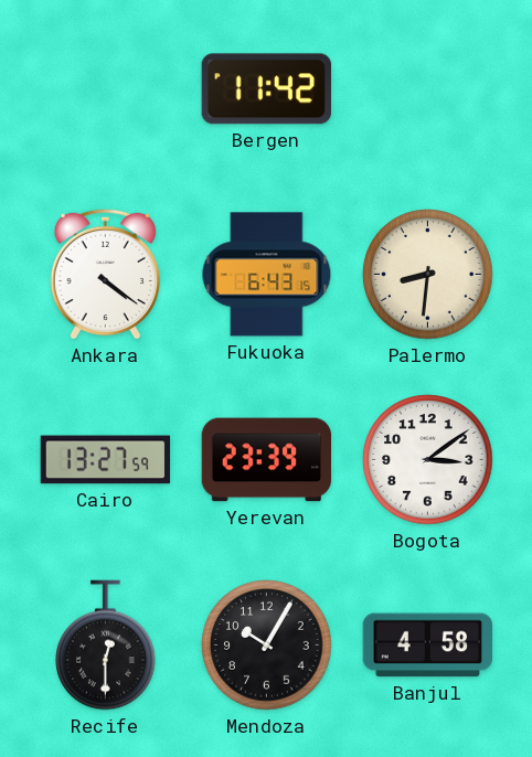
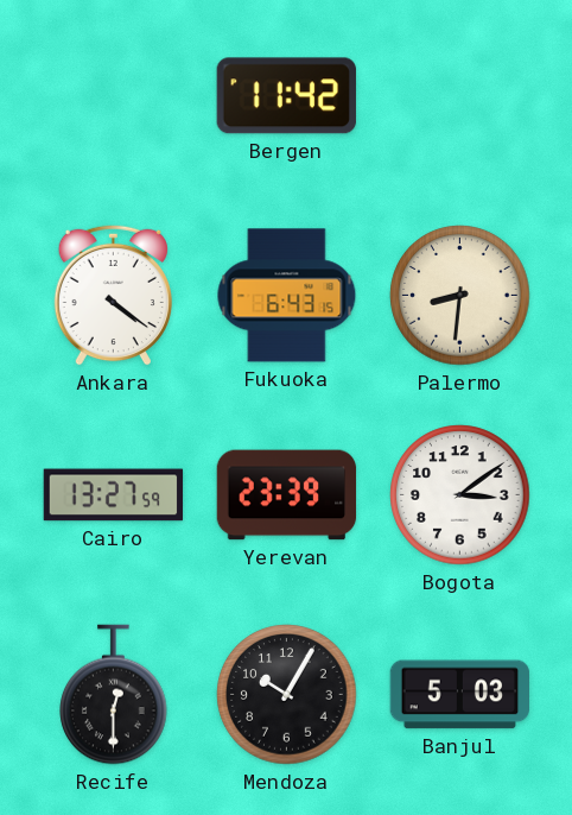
Banjul: 4:58 -> 5:03
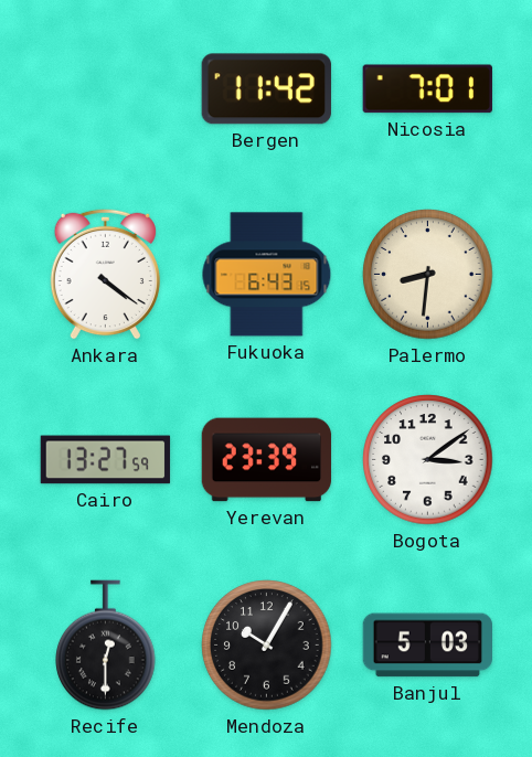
Nicosia: none -> 7:01
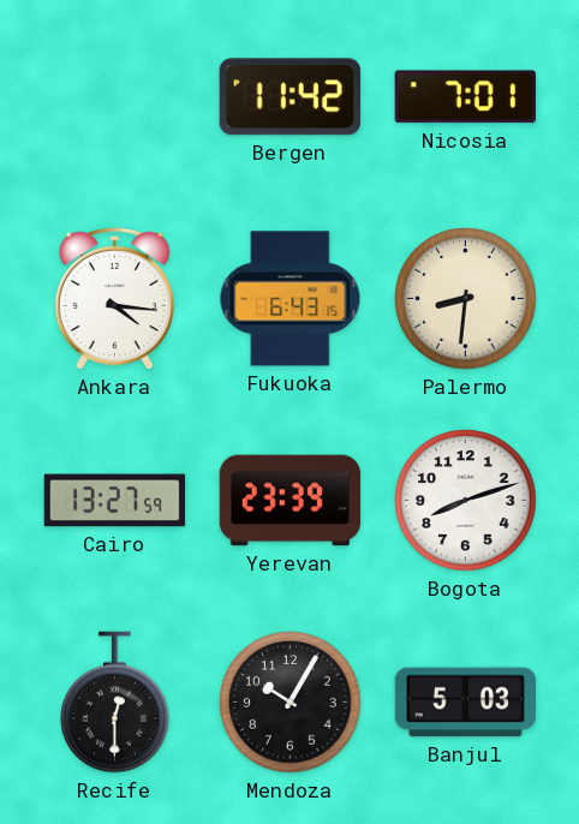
Ankara: 4:21 -> 4:16
Bogota: 3:09 -> 8:12
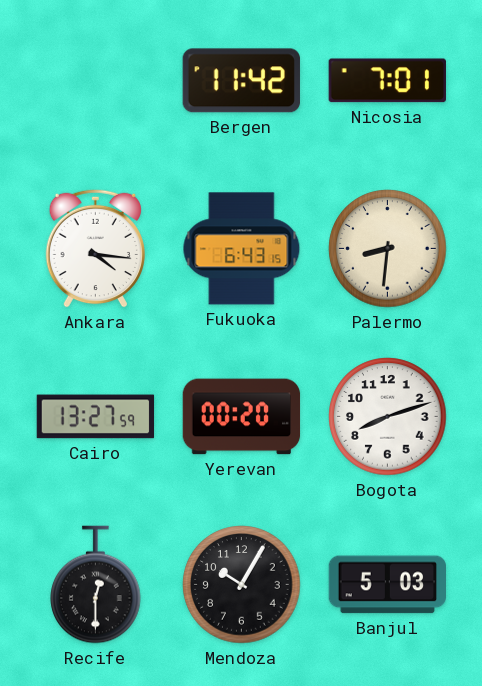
Yerevan: 23:39 -> 00:20
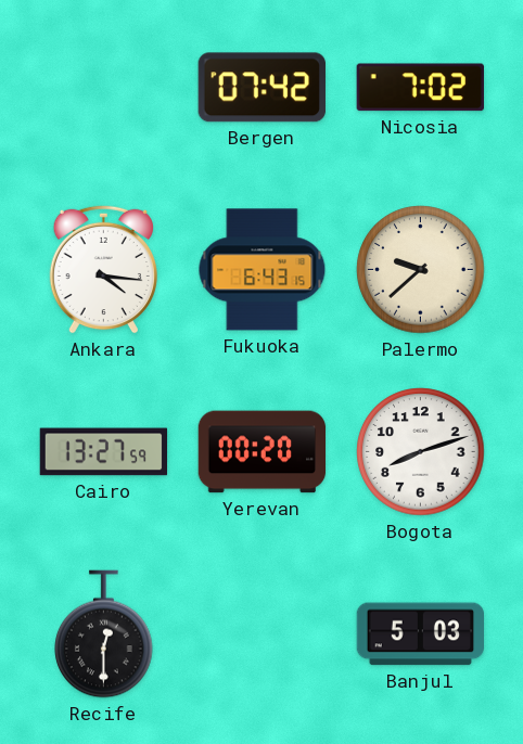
Bergen: 11:42 -> 07:42
Nicosia: 7:01 -> 7:02
Palermo: 8:31 -> 9:38
Mendoza: 10:05 -> none
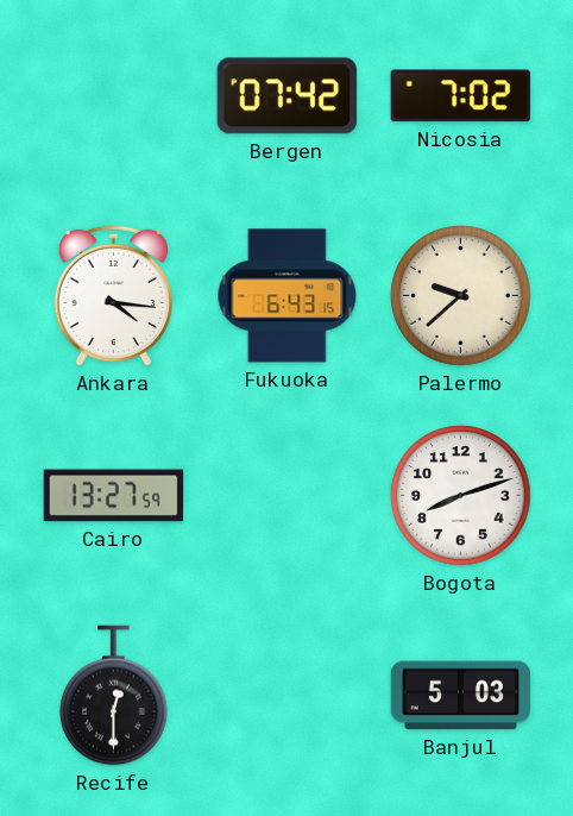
Yerevan: 00:20 -> none
